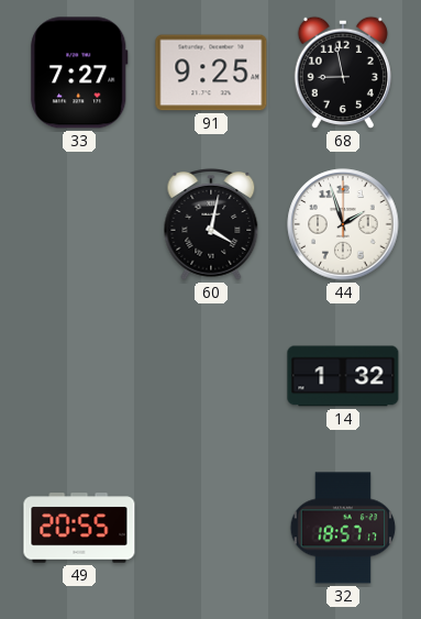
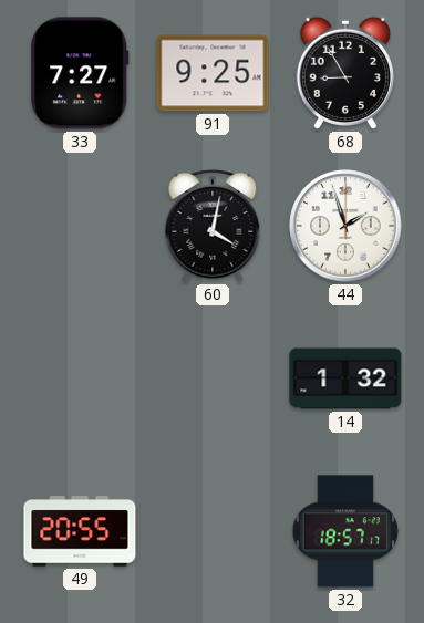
68: 8:58 -> 8:55
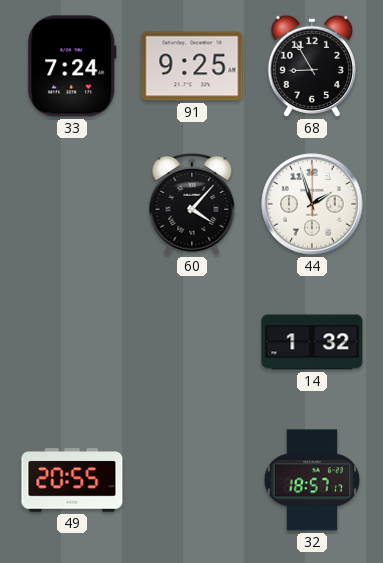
33: 7:27 -> 7:24
60: 4:02 -> 4:07
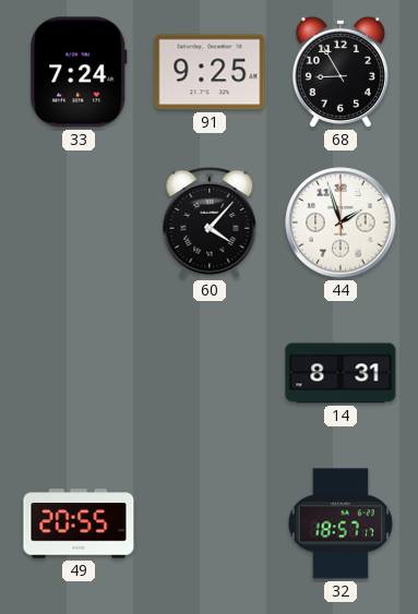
14: 1:32 -> 8:31
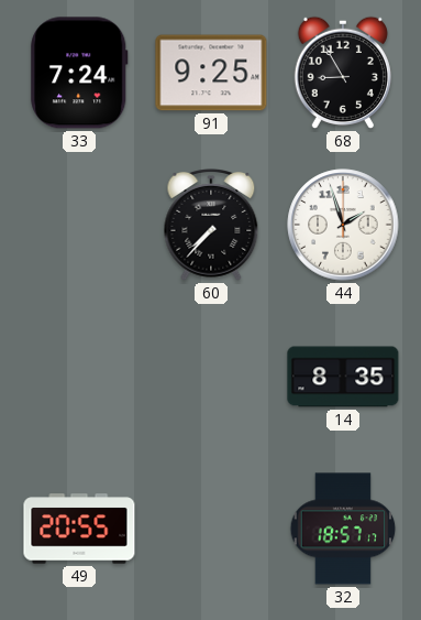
60: 4:07 -> 7:37
14: 8:31 -> 8:35
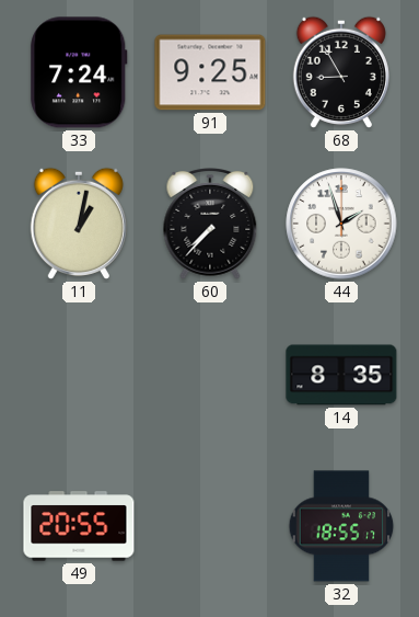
11: none -> 1:02
32: 18:57 -> 18:55
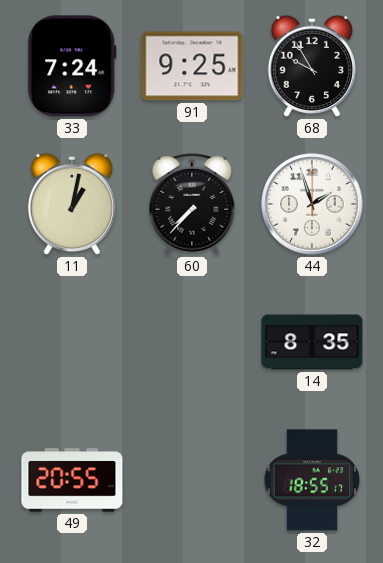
68: 8:55 -> 9:55
